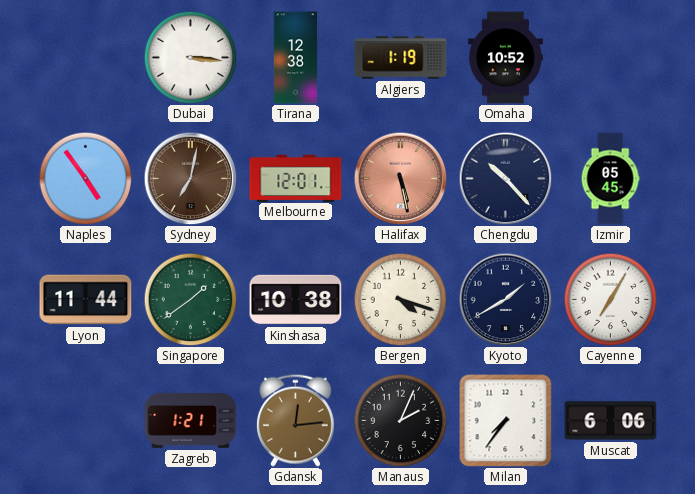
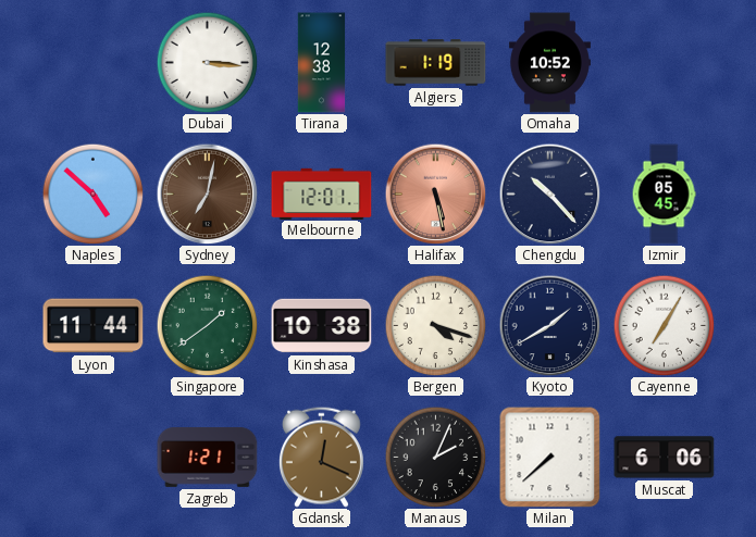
Naples: 4:54 -> 4:52
Gdansk: 12:14 -> 12:19
Milan: 7:36 -> 7:38
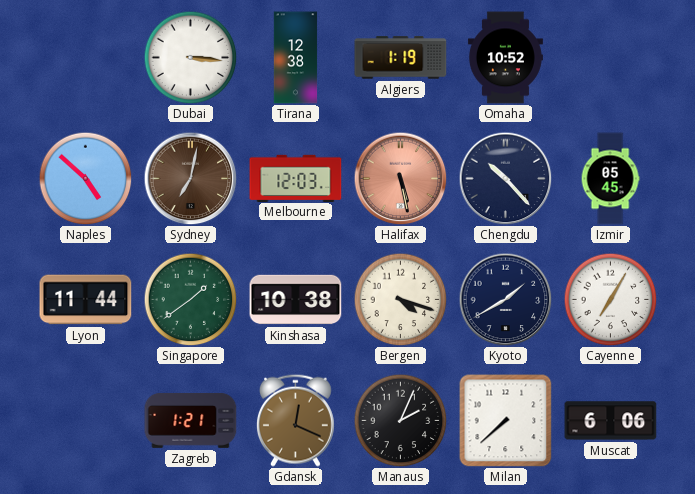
Melbourne: 12:01 -> 12:03
